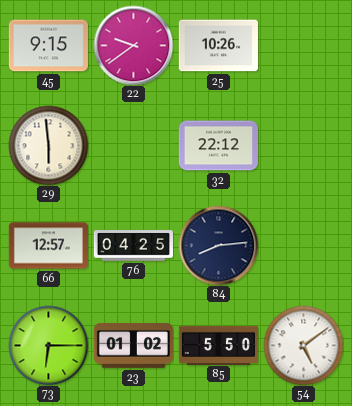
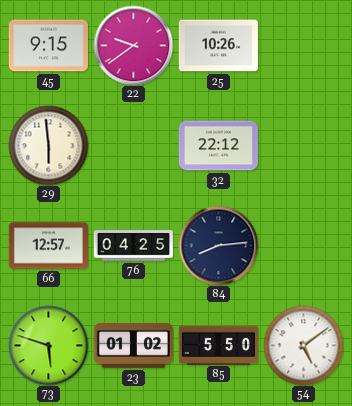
73: 6:15 -> 5:48
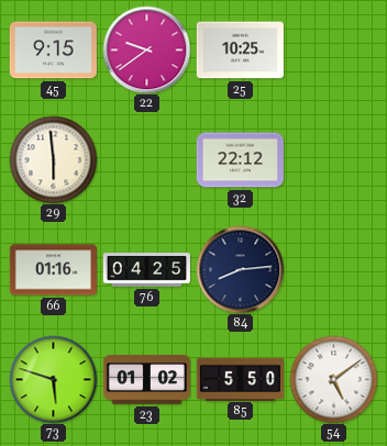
25: 10:26 -> 10:25
66: 12:57 -> 01:16
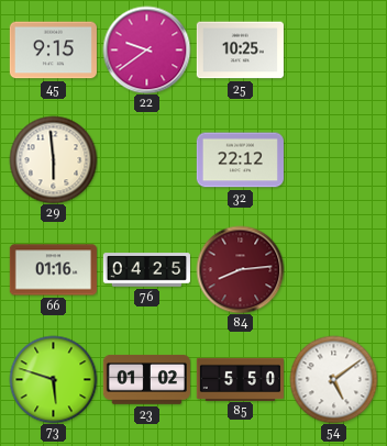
84 dial: navy -> burgundy
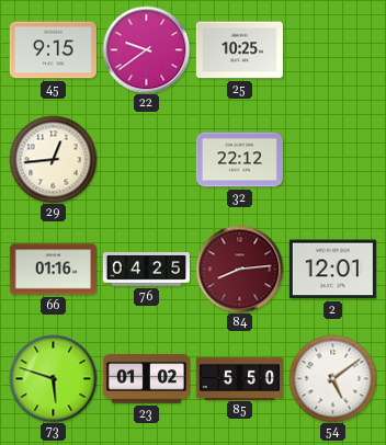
29: 5:59 -> 12:44
2: none -> 12:01
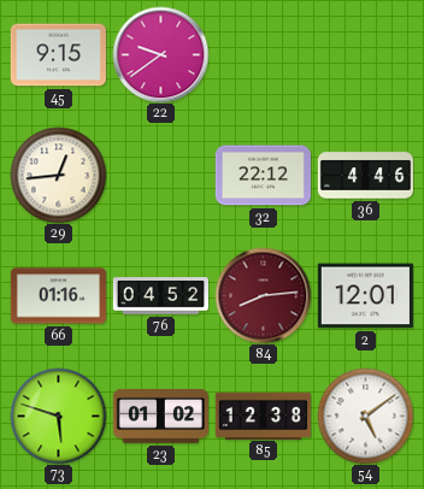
25: 10:25 -> none
36: none -> 4:46
76: 04:25 -> 04:52
85: 5:50 -> 12:38
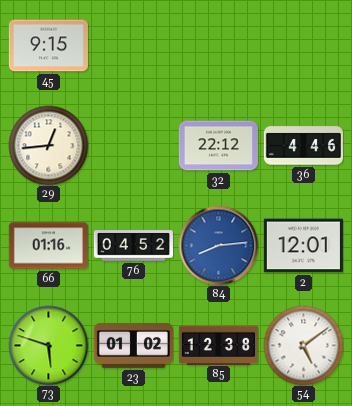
22: 9:39 -> none
84 dial: burgundy -> blue
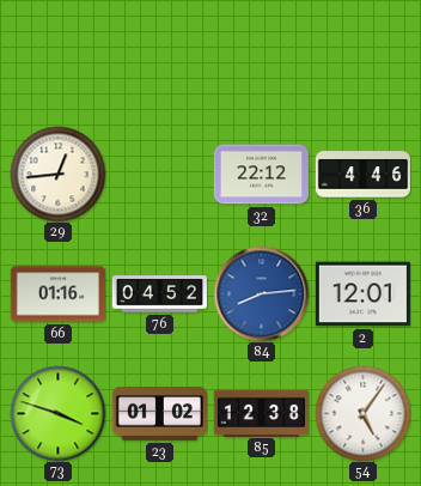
45: 9:15 -> none
73: 5:48 -> 3:48
54: 5:09 -> 5:06
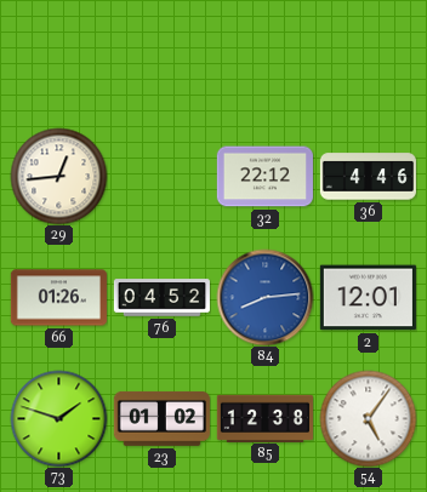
66: 01:16 -> 01:26
73: 3:48 -> 1:48
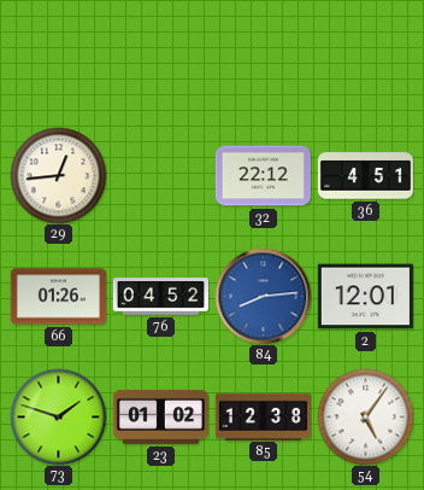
36: 4:46 -> 4:51
